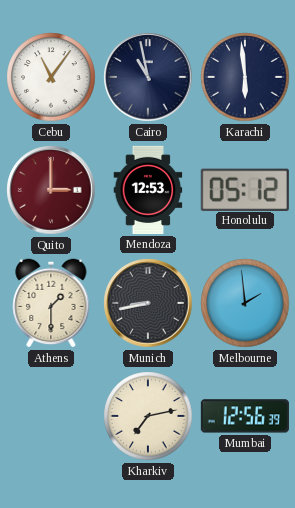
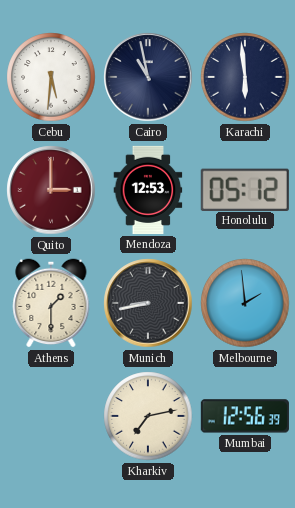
Cebu: 11:06 -> 5:31
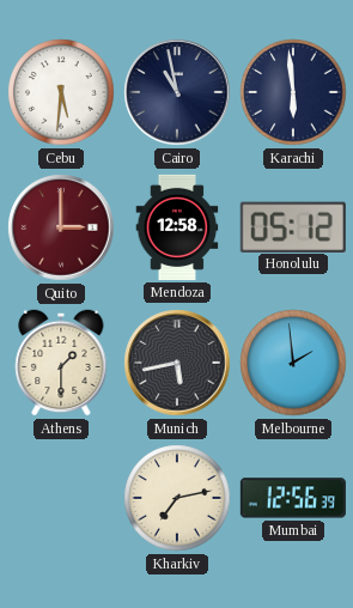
Mendoza: 12:53 -> 12:58
Munich: 8:43 -> 5:43
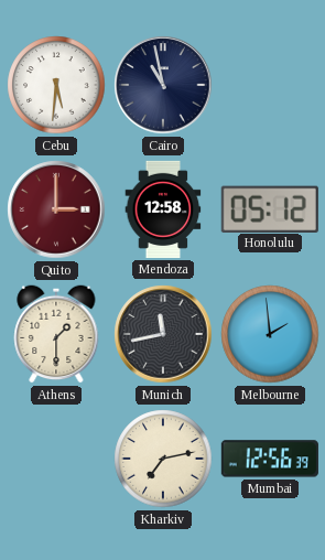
Karachi: 5:59 -> none
Munich: 5:43 -> 11:43
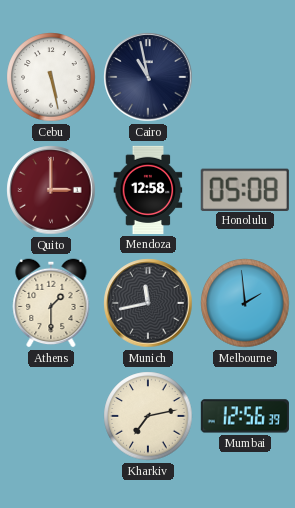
Cebu: 5:31 -> 5:28
Honolulu: 05:12 -> 05:08
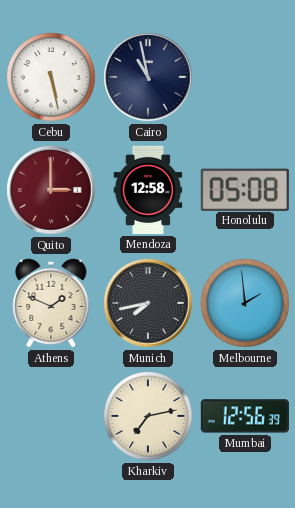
Athens: 1:30 -> 1:49
Munich: 11:43 -> 7:43
